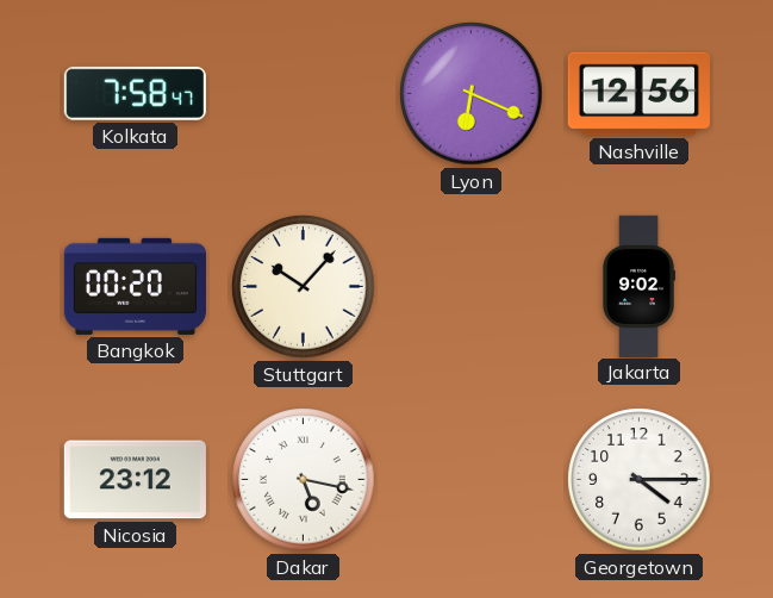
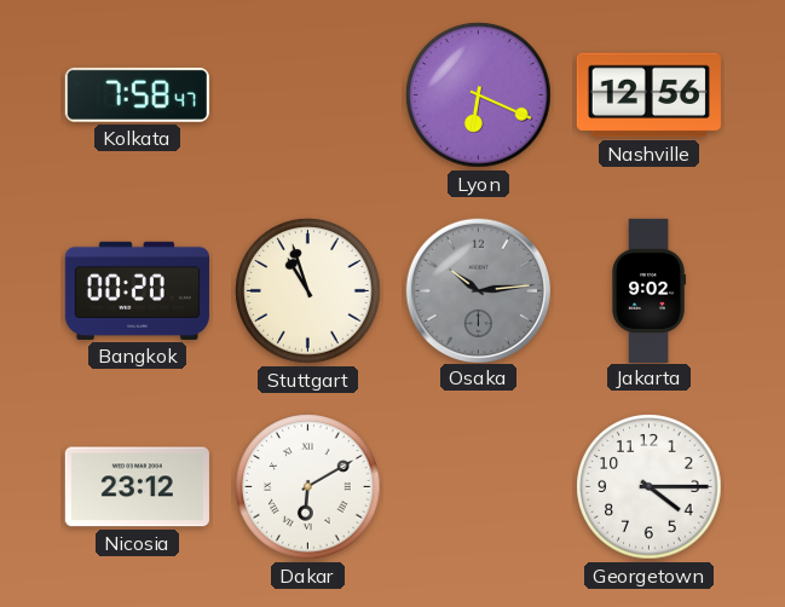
Stuttgart: 10:07 -> 10:57
Osaka: none -> 10:14
Dakar: 5:17 -> 6:10
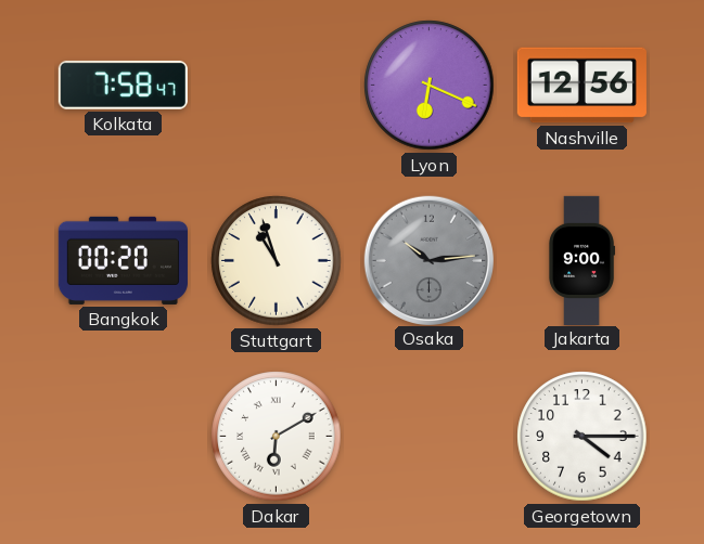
Jakarta: 9:02 -> 9:00
Nicosia: 23:12 -> none
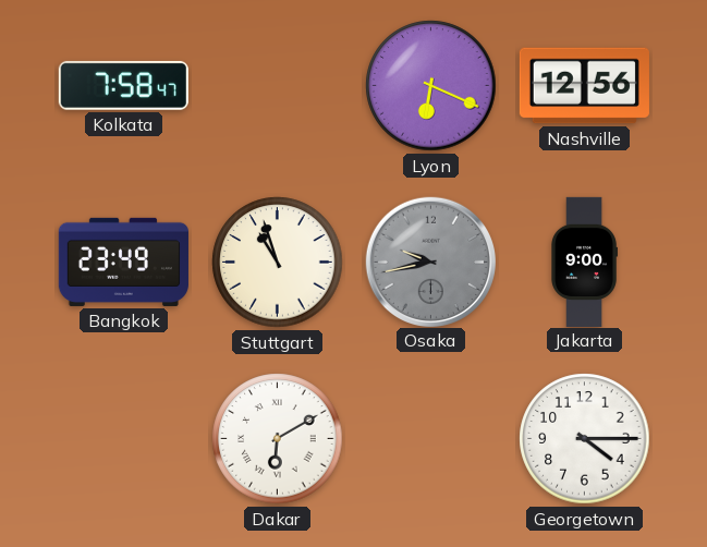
Bangkok: 00:20 -> 23:49
Osaka: 10:14 -> 9:43
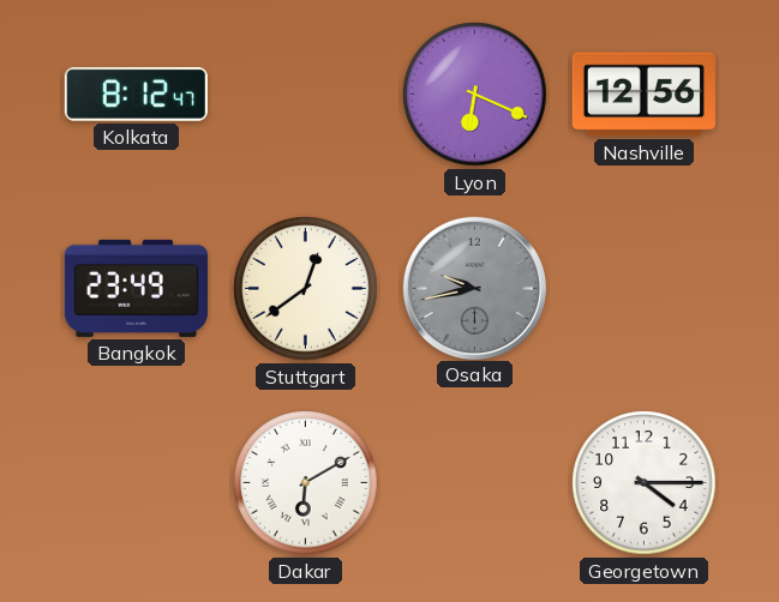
Kolkata: 7:58 -> 8:12
Stuttgart: 10:57 -> 12:39
Jakarta: 9:00 -> none
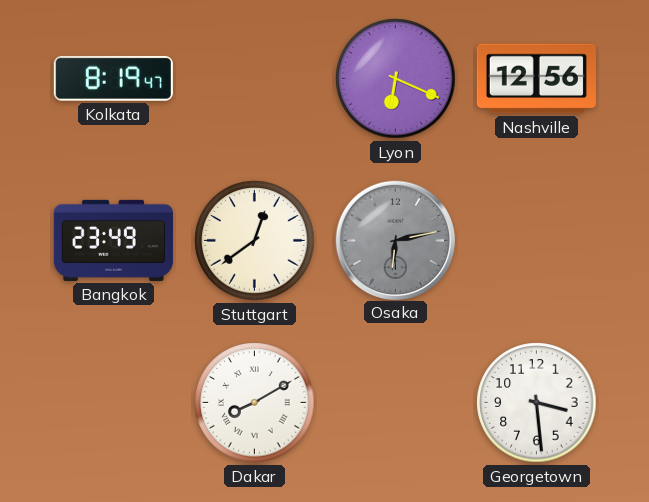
Kolkata: 8:12 -> 8:19
Osaka: 9:43 -> 6:13
Dakar: 6:10 -> 8:10
Georgetown: 4:15 -> 3:29
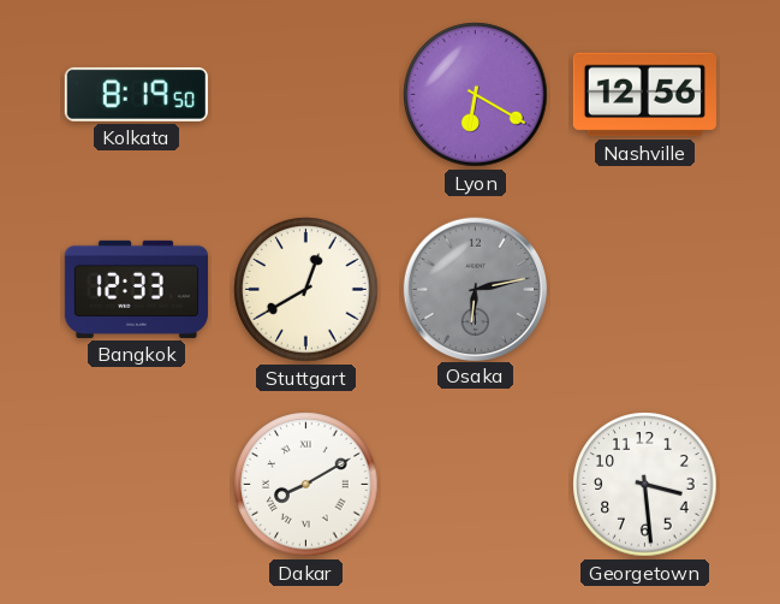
Kolkata: 8:19:47 -> 8:19:50
Lyon: 6:19 -> 6:20
Bangkok: 23:49 -> 12:33
Stuttgart: 12:39 -> 12:40
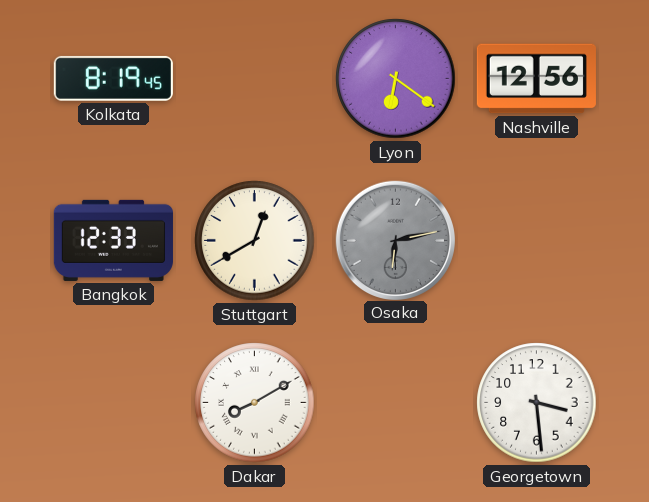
Kolkata: 8:19:50 -> 8:19:45
Lyon: 6:20 -> 6:21
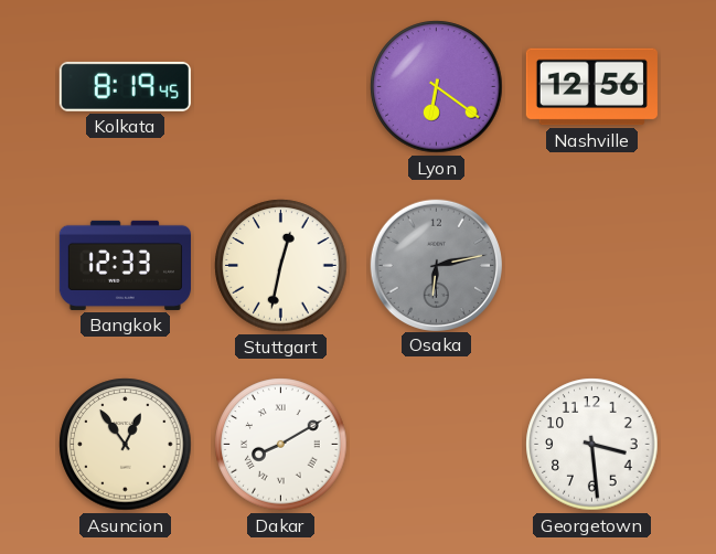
Stuttgart: 12:40 -> 12:32
Asuncion: none -> 12:54
